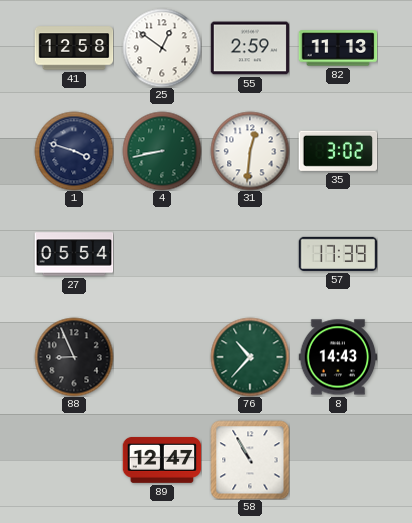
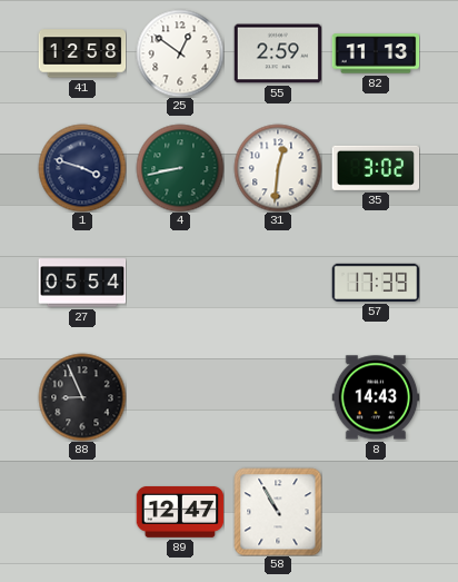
76: 10:37 -> none
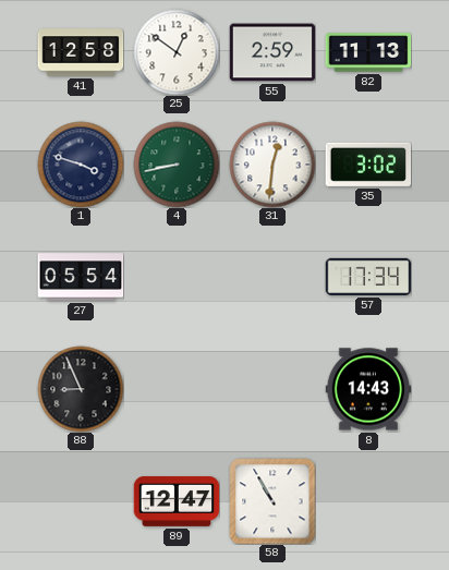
57: 17:39 -> 17:34
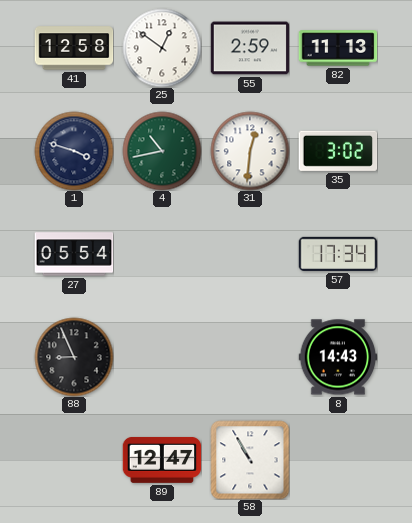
4: 8:43 -> 10:43
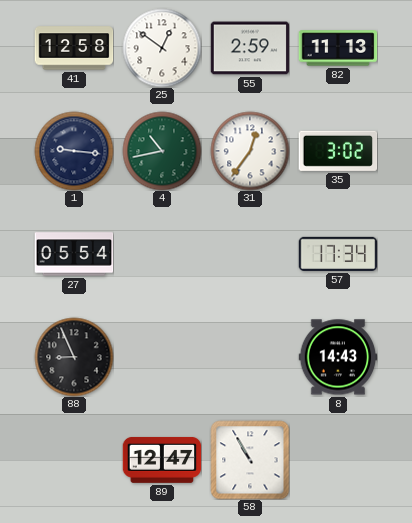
1: 3:48 -> 9:16
31: 12:31 -> 12:36
